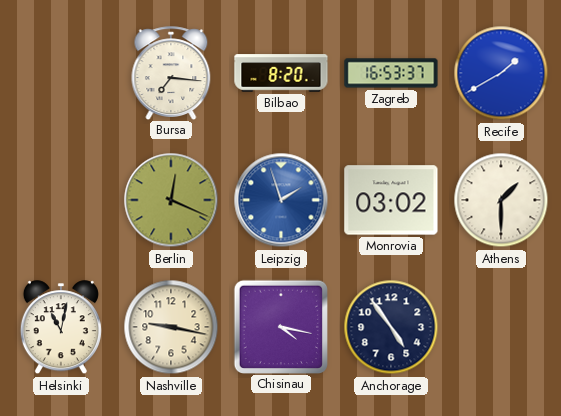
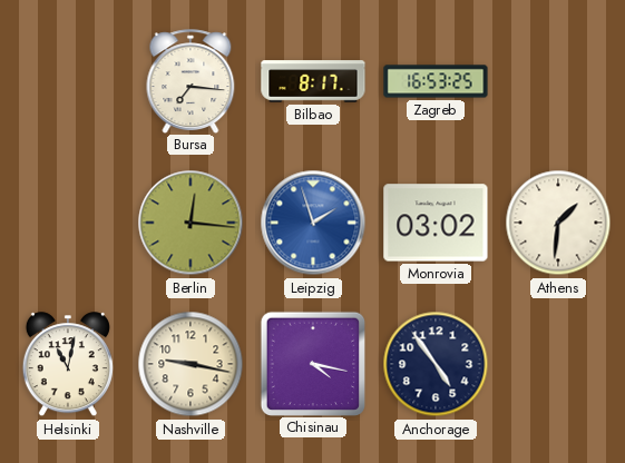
Bilbao: 8:20 -> 8:17
Zagreb: 16:53:37 -> 16:53:25
Recife: 1:40 -> none
Berlin: 12:19 -> 12:16
Athens: 1:30 -> 1:31
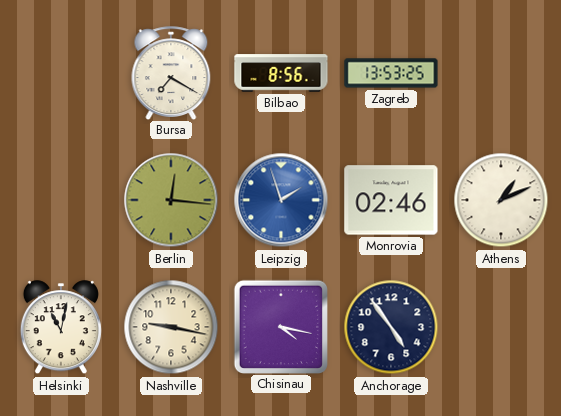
Bursa: 7:16 -> 7:20
Bilbao: 8:17 -> 8:56
Zagreb: 16:53 -> 13:53
Monrovia: 03:02 -> 02:46
Athens: 1:31 -> 1:11
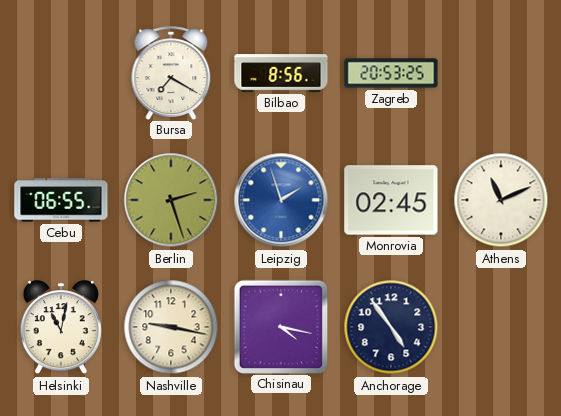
Zagreb: 13:53 -> 20:53
Cebu: none -> 06:55
Berlin: 12:16 -> 2:27
Monrovia: 02:46 -> 02:45
Athens: 1:11 -> 11:11
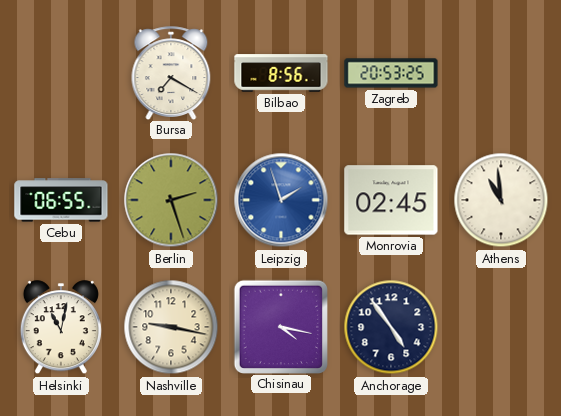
Athens: 11:11 -> 10:59
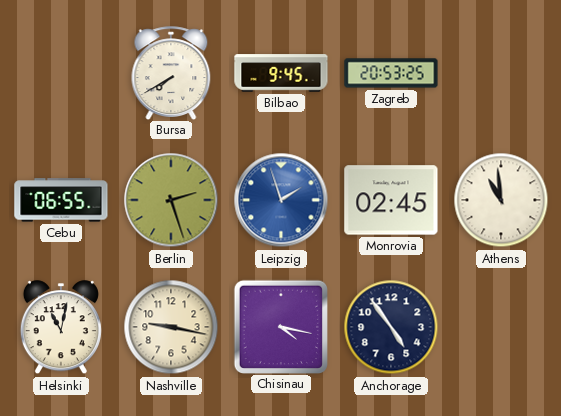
Bursa: 7:20 -> 7:40
Bilbao: 8:56 -> 9:45
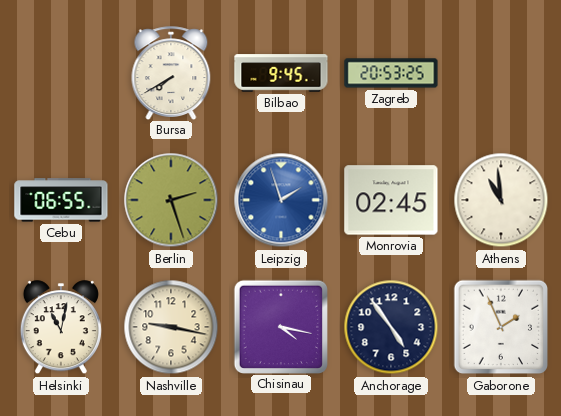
Gaborone: none -> 1:56
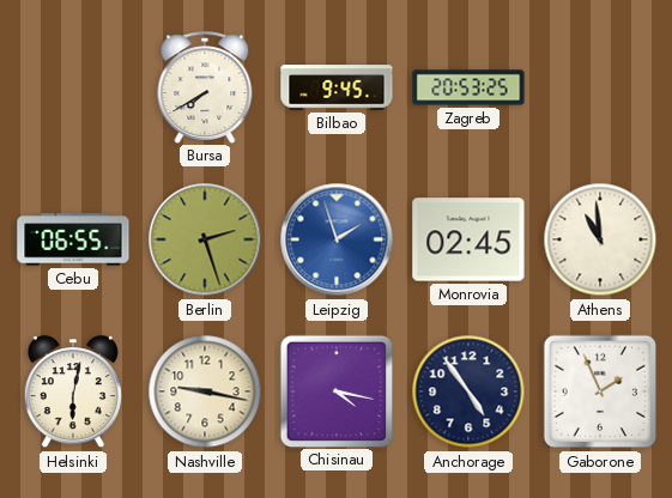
Helsinki: 11:02 -> 6:02
